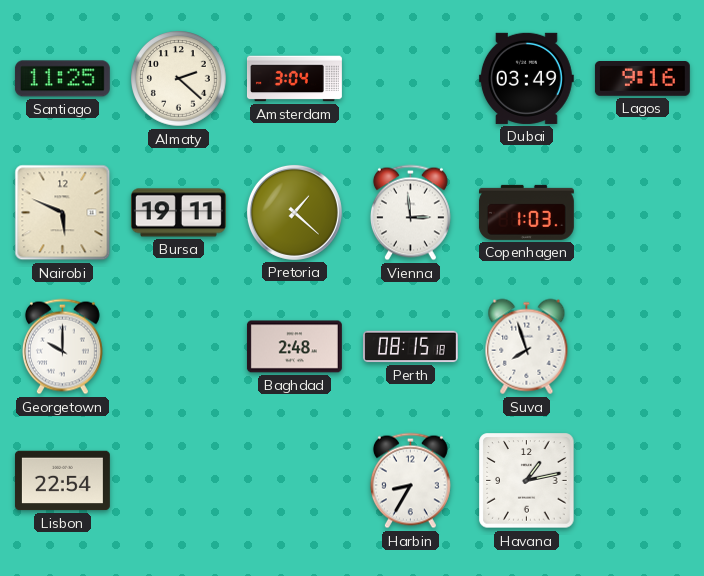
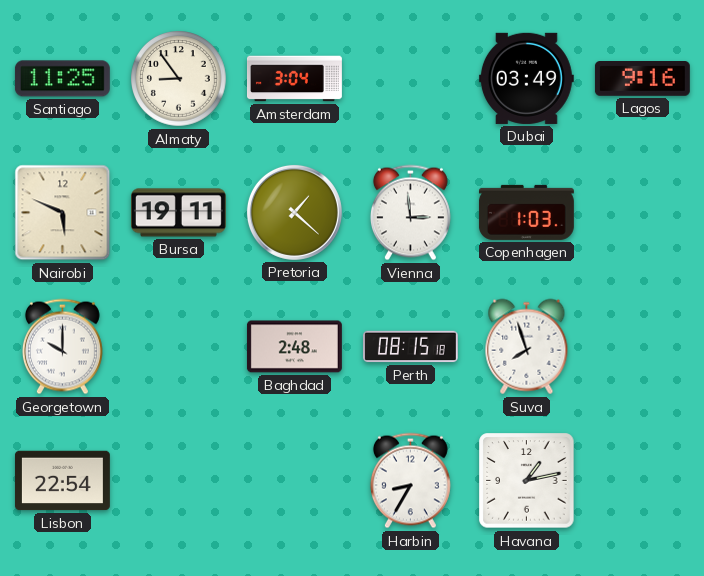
Almaty: 2:22 -> 8:54
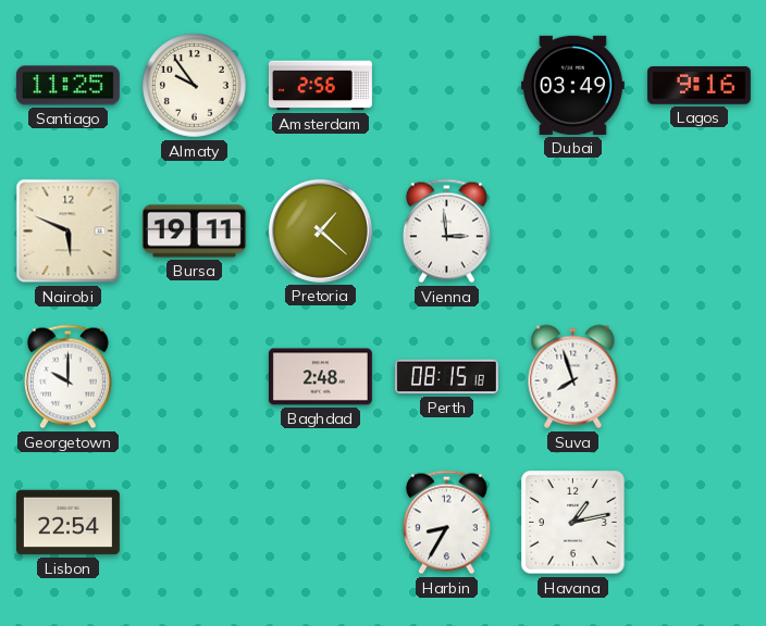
Almaty: 8:54 -> 9:54
Amsterdam: 3:04 -> 2:56
Copenhagen: 1:03 -> none
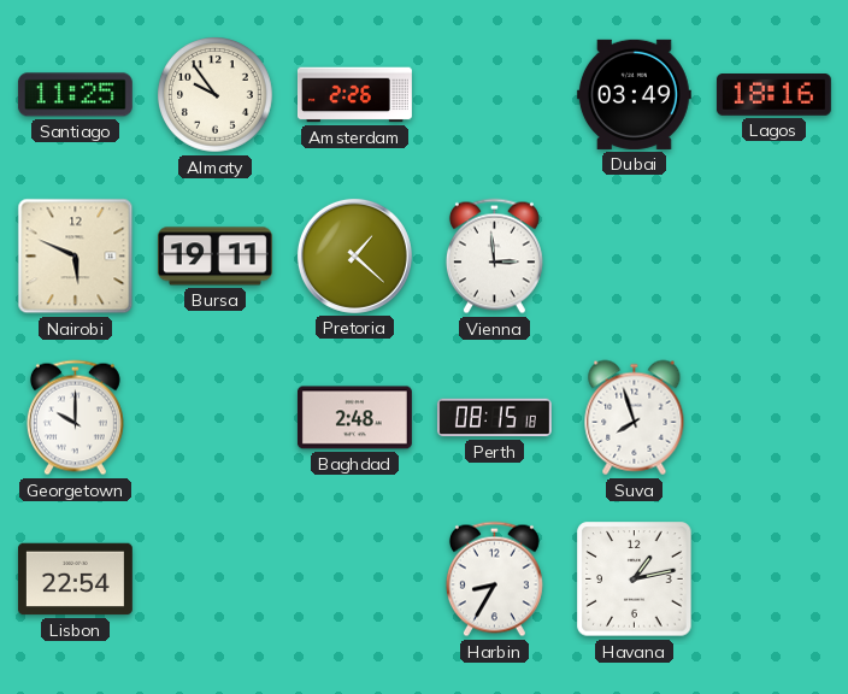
Amsterdam: 2:56 -> 2:26
Lagos: 9:16 -> 18:16
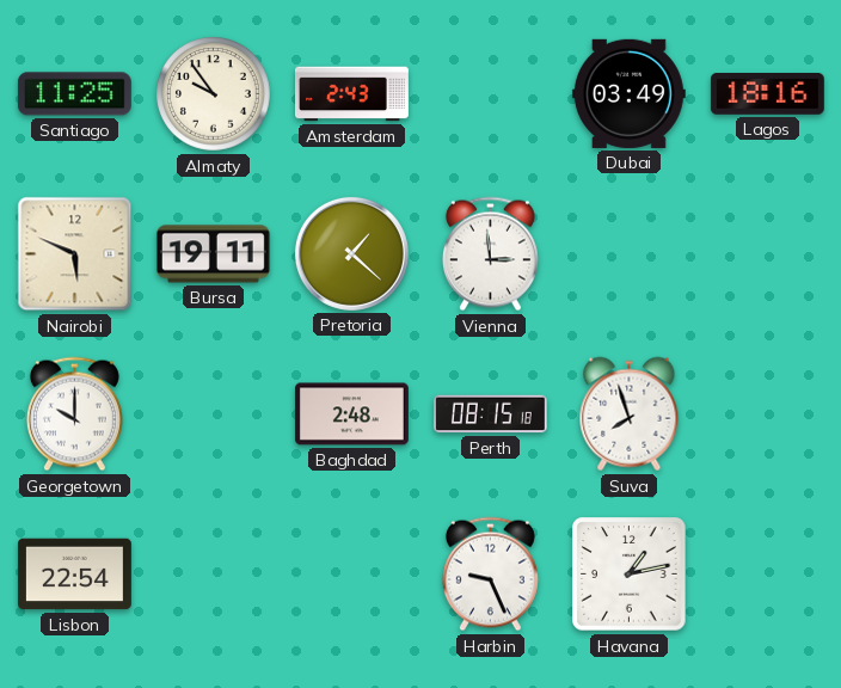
Amsterdam: 2:26 -> 2:43
Harbin: 8:35 -> 9:26
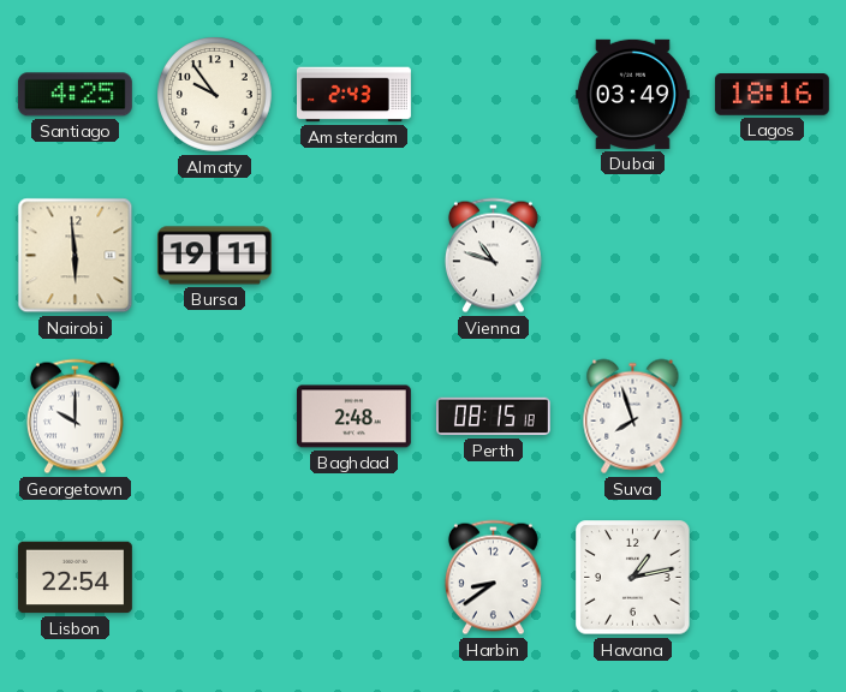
Santiago: 11:25 -> 4:25
Nairobi: 5:49 -> 5:59
Pretoria: 1:22 -> none
Vienna: 2:59 -> 10:48
Harbin: 9:26 -> 8:39
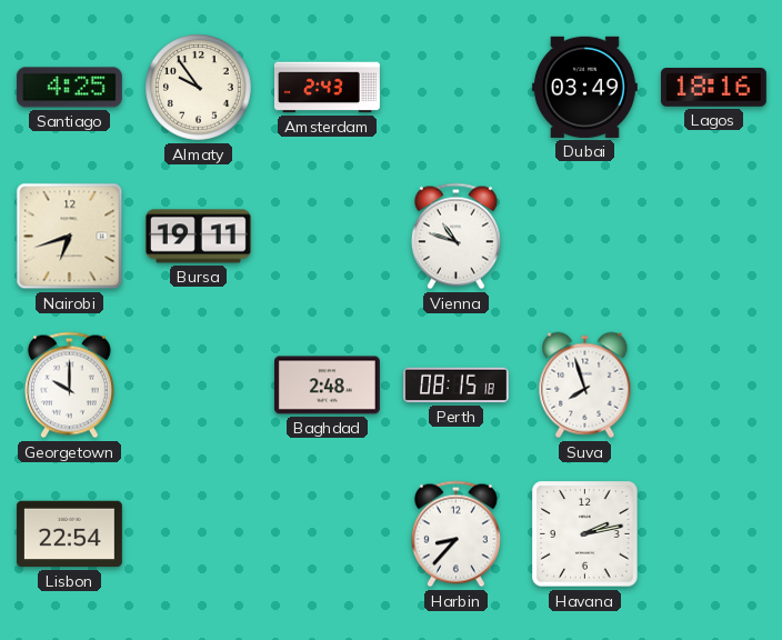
Nairobi: 5:59 -> 6:42
Harbin: 8:39 -> 8:37
Havana: 1:13 -> 2:13
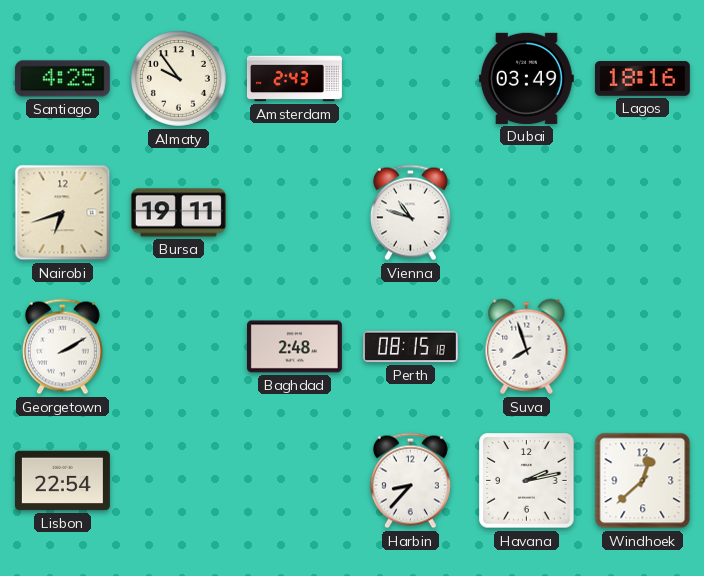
Georgetown: 10:00 -> 2:10
Windhoek: none -> 12:38
